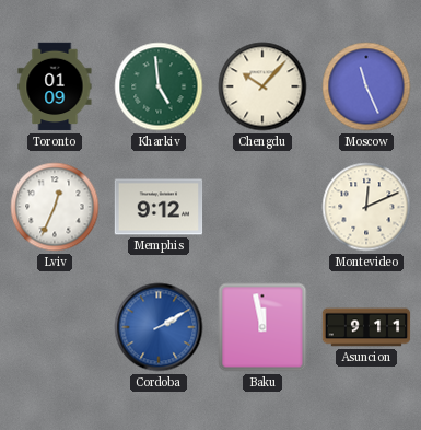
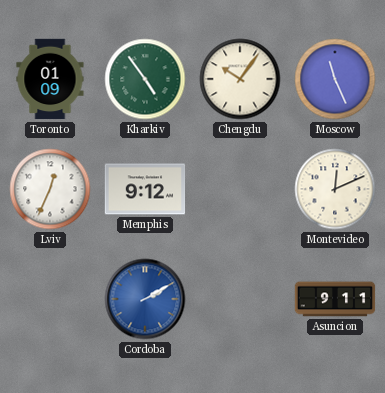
Kharkiv: 4:59 -> 4:54
Chengdu: 10:07 -> 10:06
Baku: 11:58 -> none
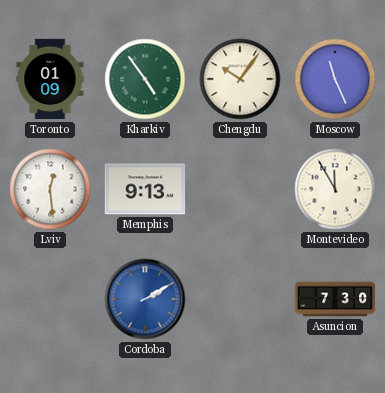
Lviv: 12:34 -> 12:29
Memphis: 9:12 -> 9:13
Montevideo: 12:11 -> 11:55
Asuncion: 9:11 -> 7:30
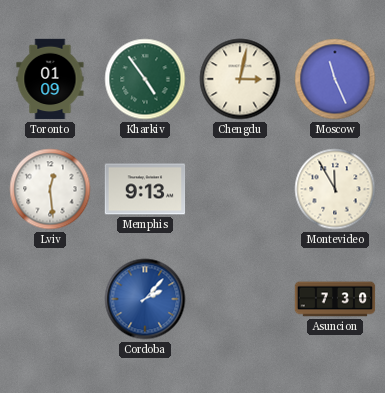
Chengdu: 10:06 -> 3:02
Cordoba: 2:10 -> 2:07
